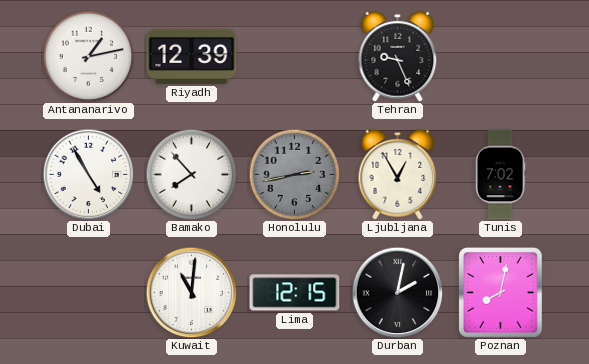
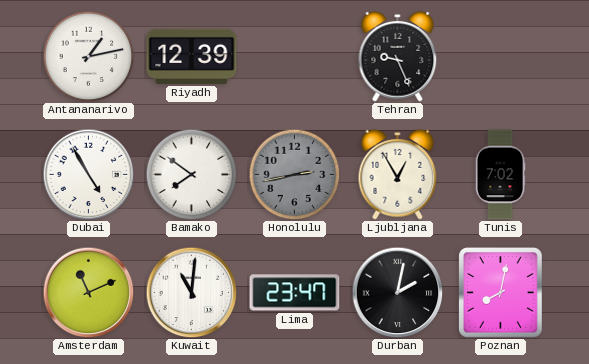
Bamako: 7:53 -> 7:51
Amsterdam: none -> 11:11
Lima: 12:15 -> 23:47
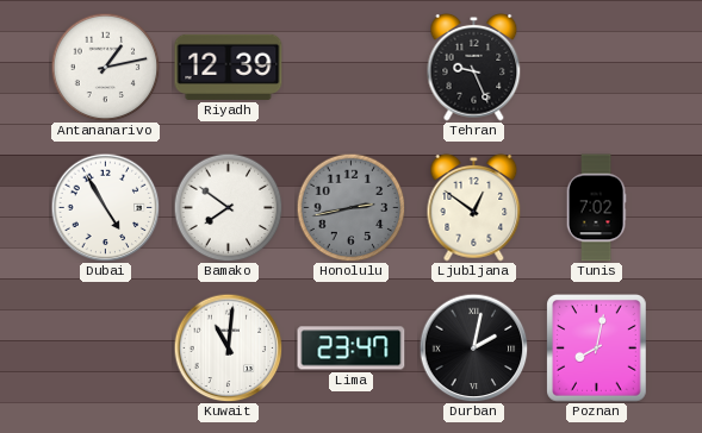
Ljubljana: 12:55 -> 12:51
Amsterdam: 11:11 -> none
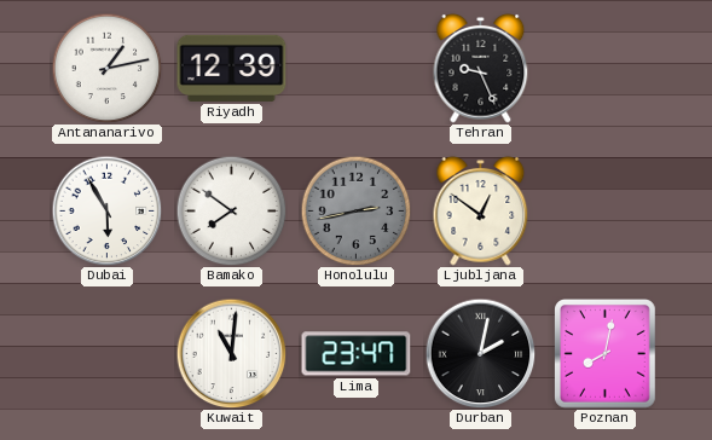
Dubai: 4:55 -> 5:55
Tunis: 7:02 -> none
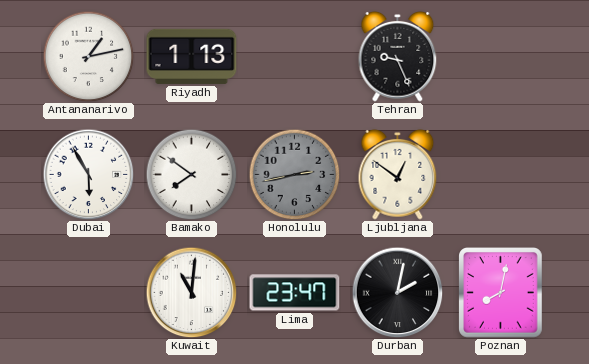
Riyadh: 12:39 -> 1:13
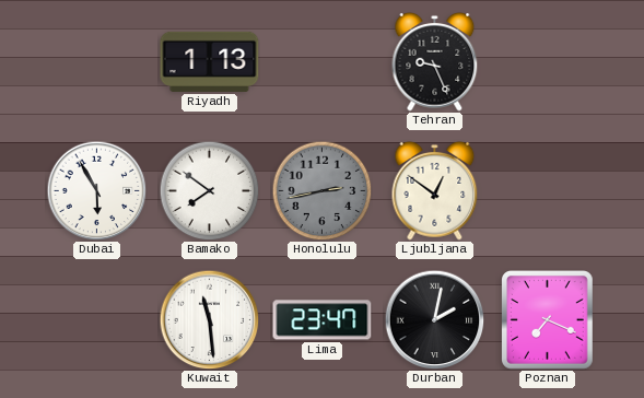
Antananarivo: 1:13 -> none
Kuwait: 11:01 -> 11:29
Poznan: 8:02 -> 7:19
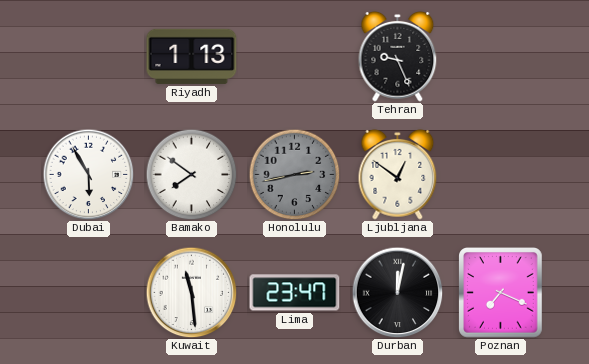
Durban: 2:02 -> 12:02
